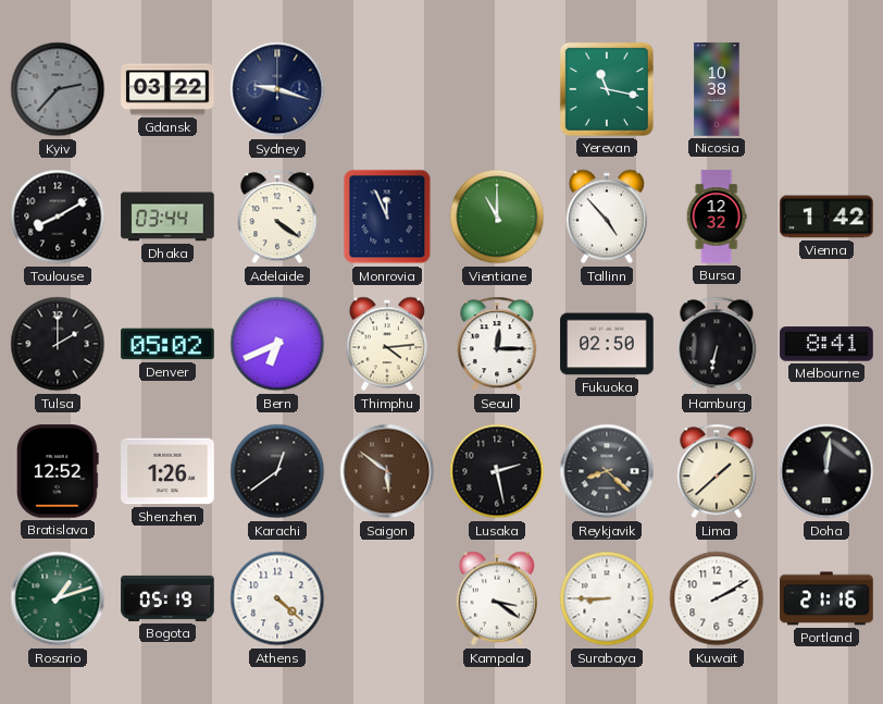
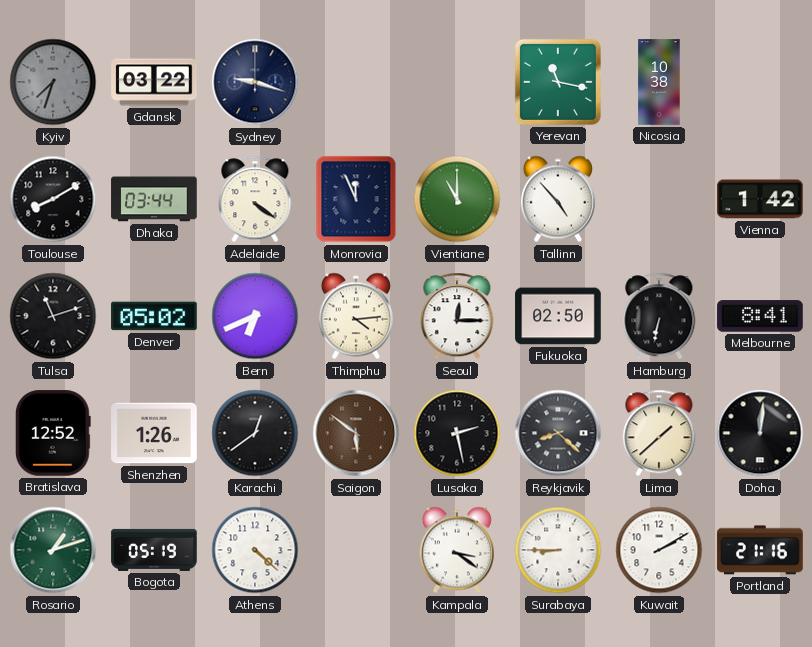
Kyiv: 2:37 -> 7:33
Bursa: 12:32 -> none
Tulsa: 2:00 -> 11:12
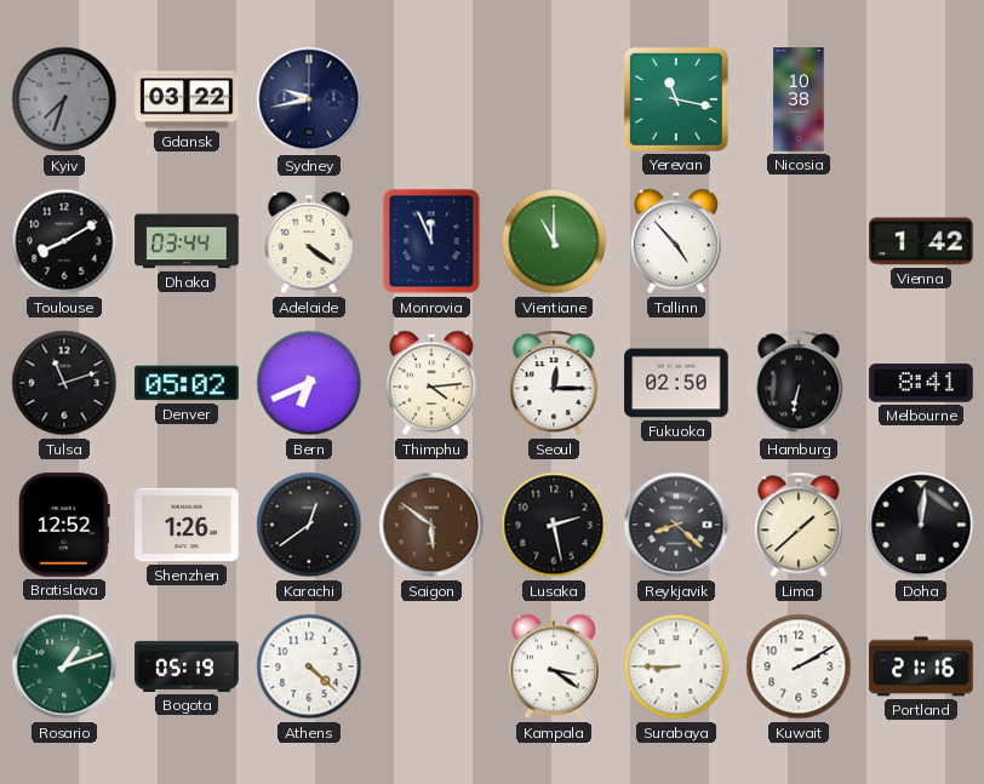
Sydney: 9:18 -> 9:43
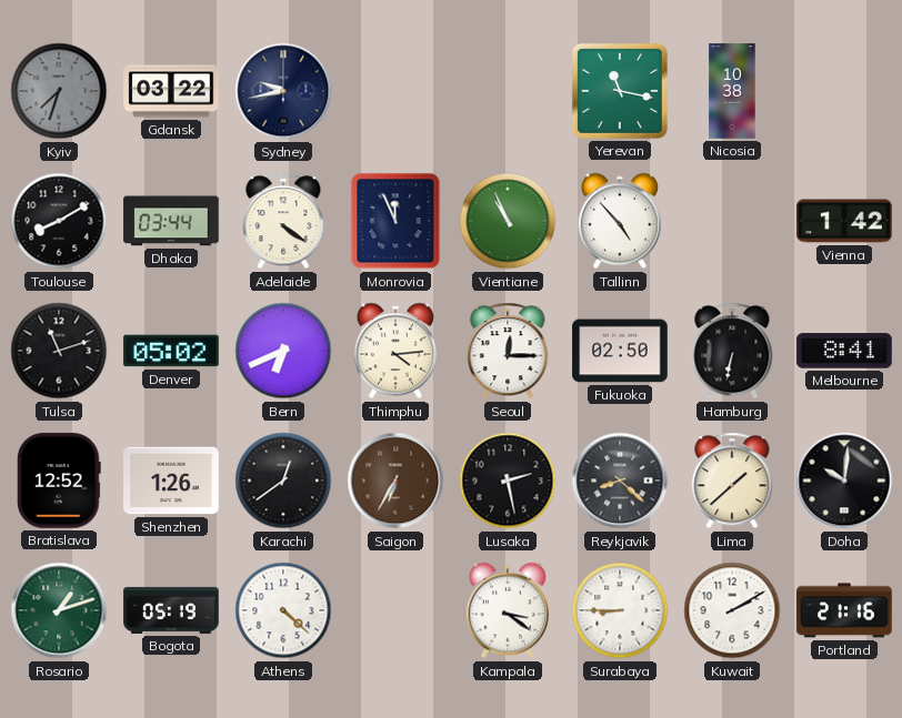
Vientiane: 11:00 -> 10:56
Saigon: 5:51 -> 6:35
Doha: 12:01 -> 10:01
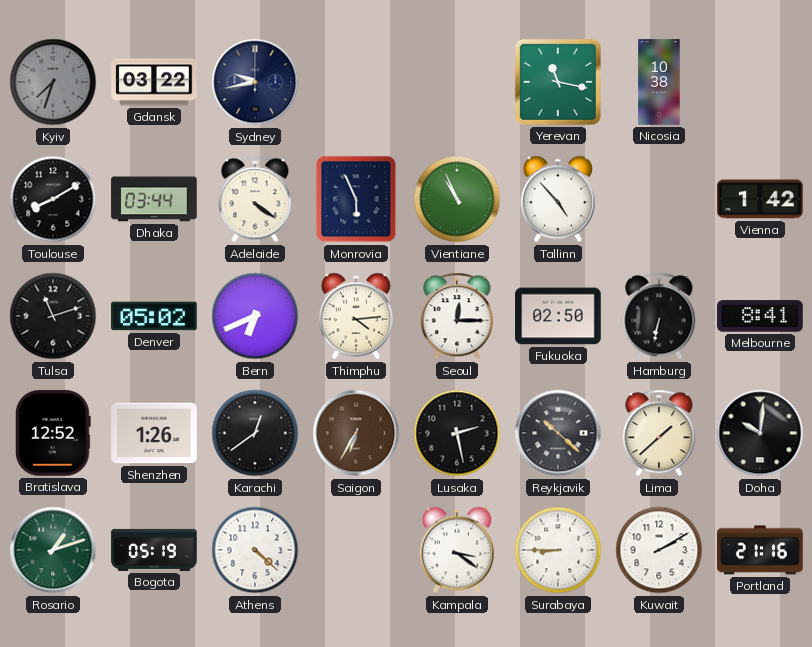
Monrovia: 11:56 -> 5:56
Reykjavik: 8:22 -> 10:22
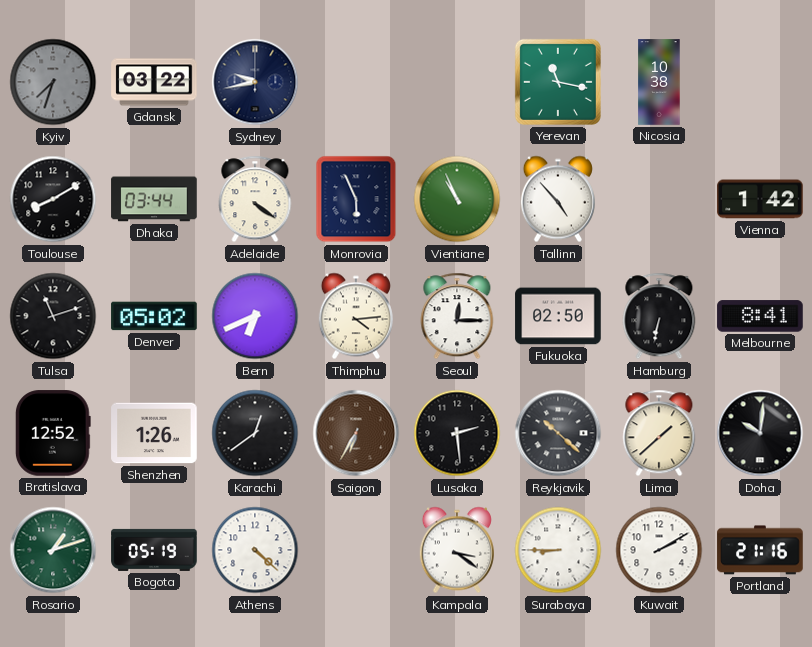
Lusaka: 2:28 -> 2:29
